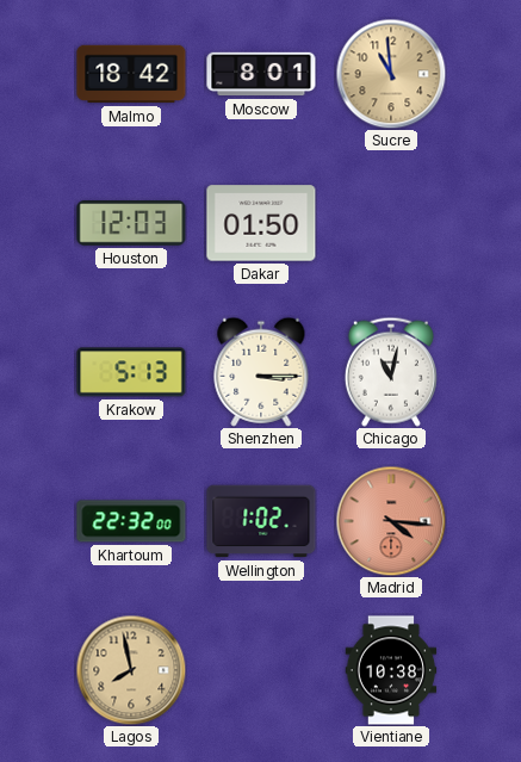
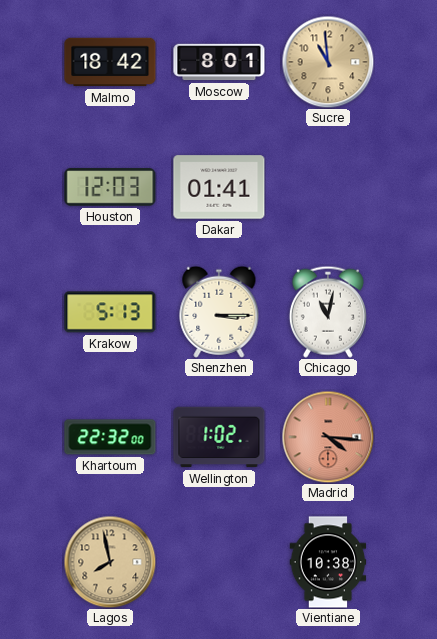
Dakar: 01:50 -> 01:41
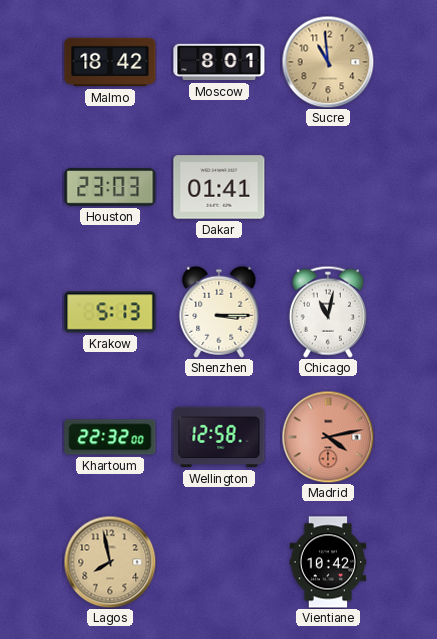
Houston: 12:03 -> 23:03
Wellington: 1:02 -> 12:58
Madrid: 4:16 -> 4:13
Vientiane: 10:38 -> 10:42
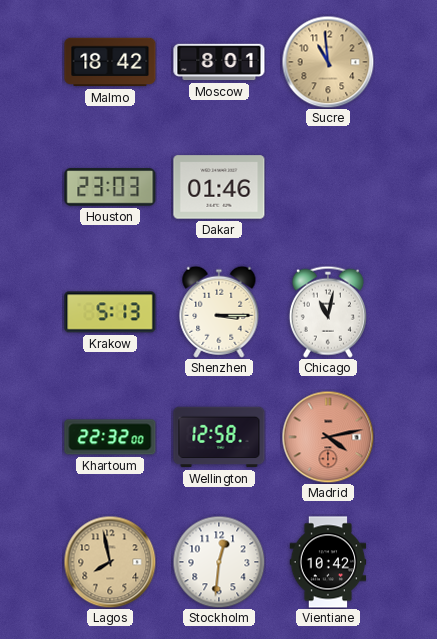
Dakar: 01:41 -> 01:46
Stockholm: none -> 12:31
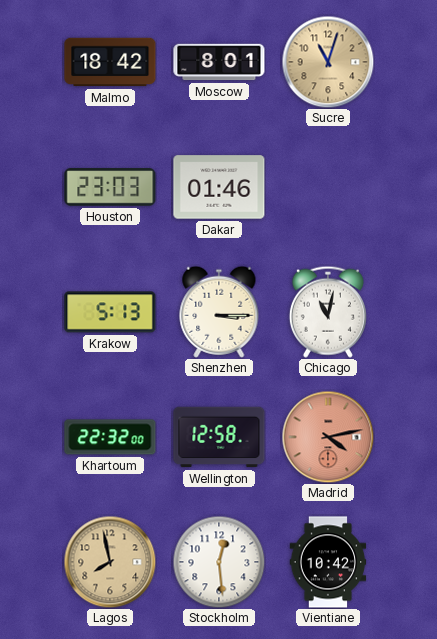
Sucre: 10:59 -> 11:03
Stockholm: 12:31 -> 12:29
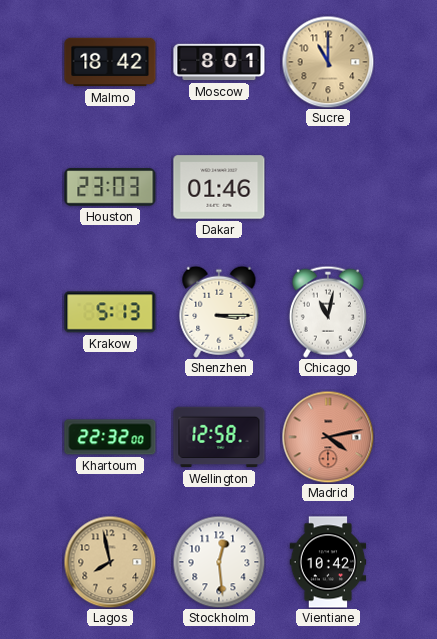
Sucre: 11:03 -> 11:00
